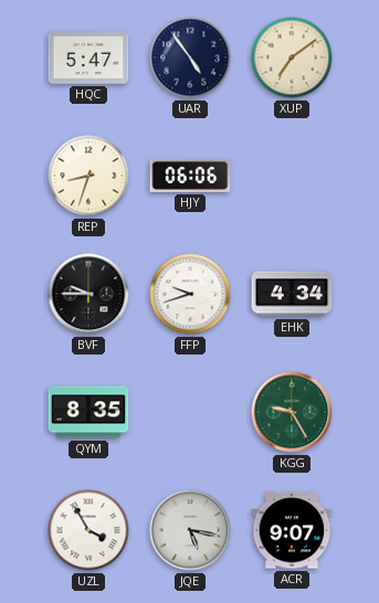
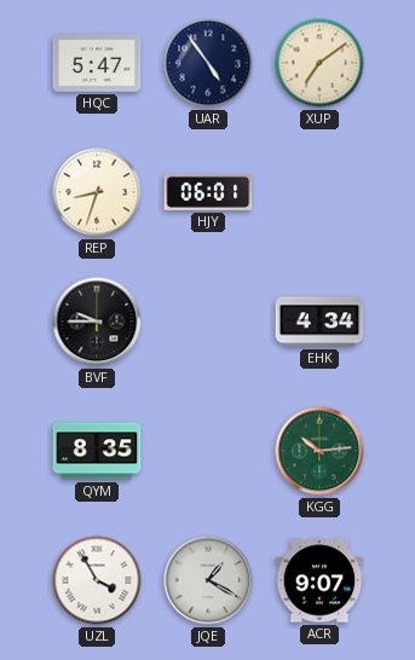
HJY: 06:06 -> 06:01
FFP: 9:42 -> none
KGG: 9:25 -> 10:14
JQE: 5:17 -> 1:20
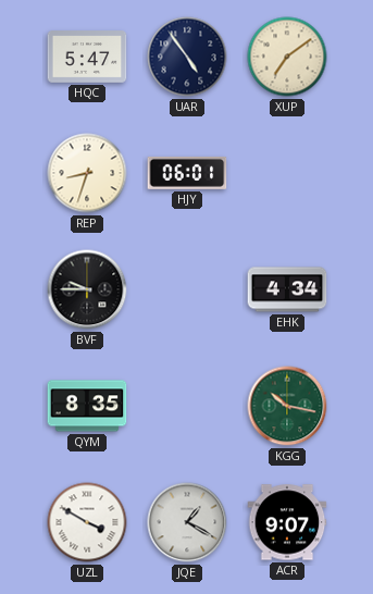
KGG: 10:14 -> 10:17
UZL: 3:55 -> 3:50
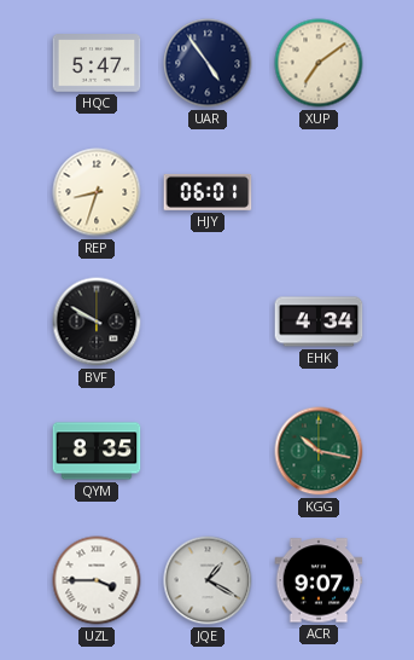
BVF: 9:45 -> 9:50
UZL: 3:50 -> 3:45
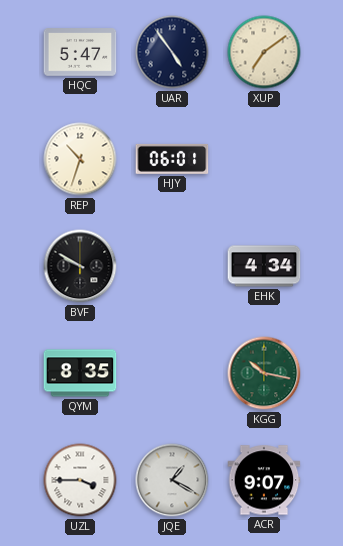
REP: 8:33 -> 10:33
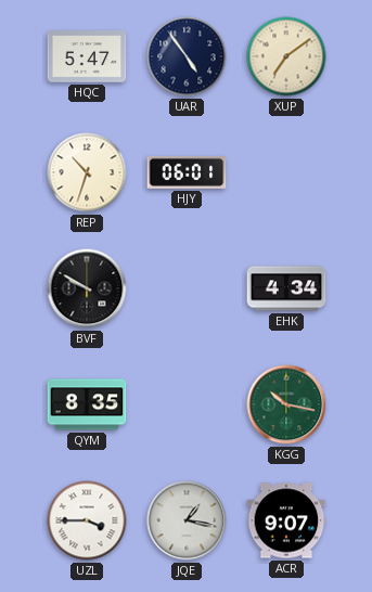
JQE: 1:20 -> 1:17
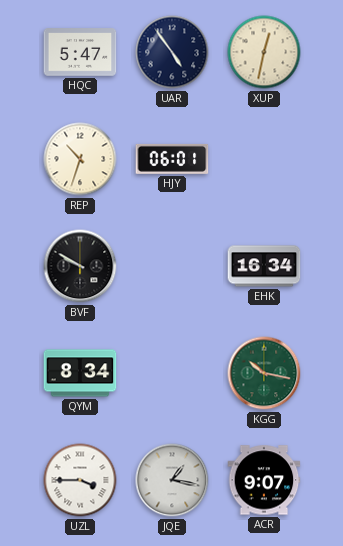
XUP: 7:09 -> 12:32
EHK: 4:34 -> 16:34
QYM: 8:35 -> 8:34
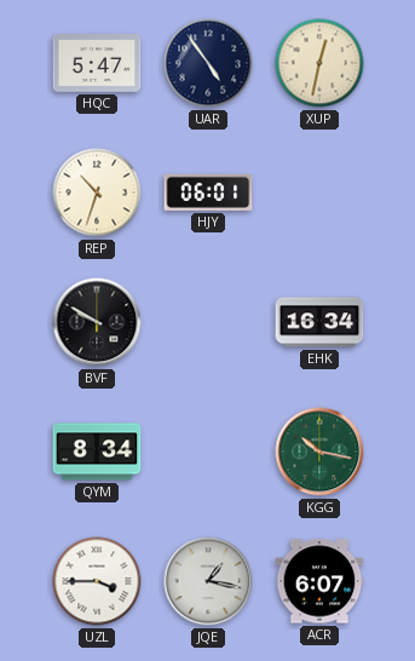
ACR: 9:07 -> 6:07
